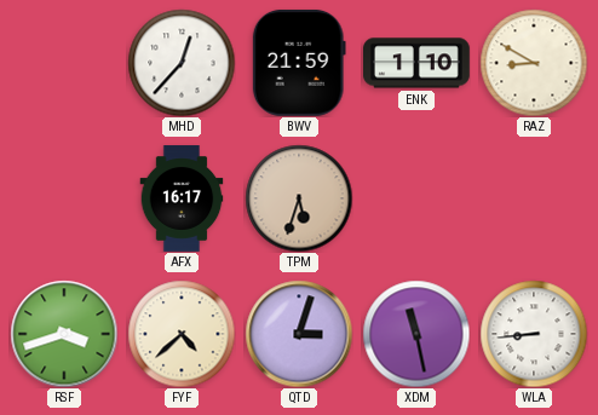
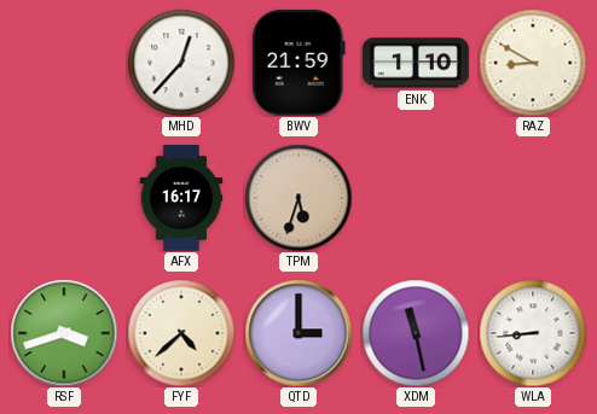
QTD: 3:03 -> 3:00
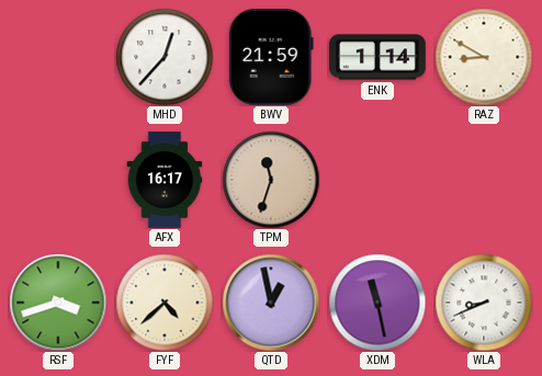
ENK: 1:10 -> 1:14
TPM: 5:33 -> 11:33
QTD: 3:00 -> 12:58
WLA: 8:44 -> 8:41
